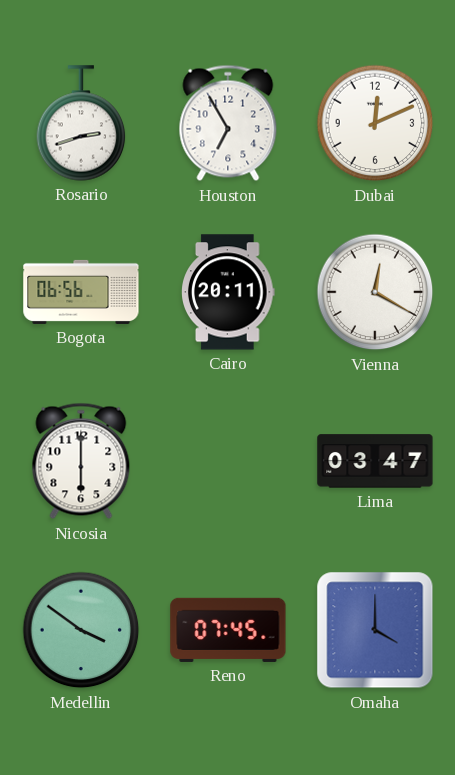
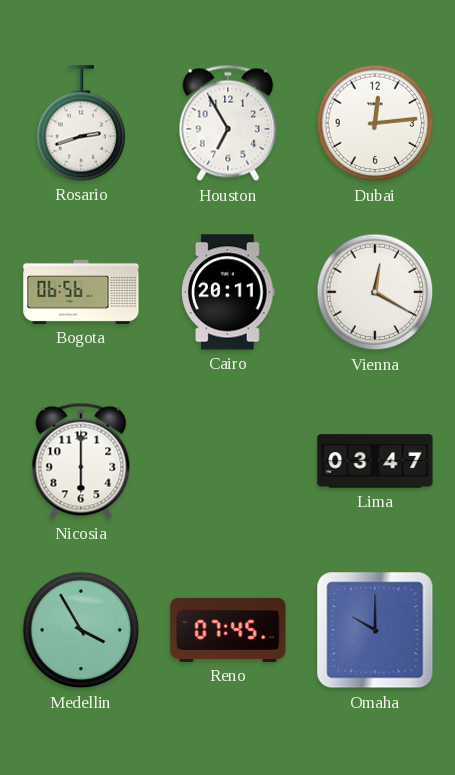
Dubai: 12:11 -> 12:14
Medellin: 3:51 -> 3:55
Omaha: 4:00 -> 10:00
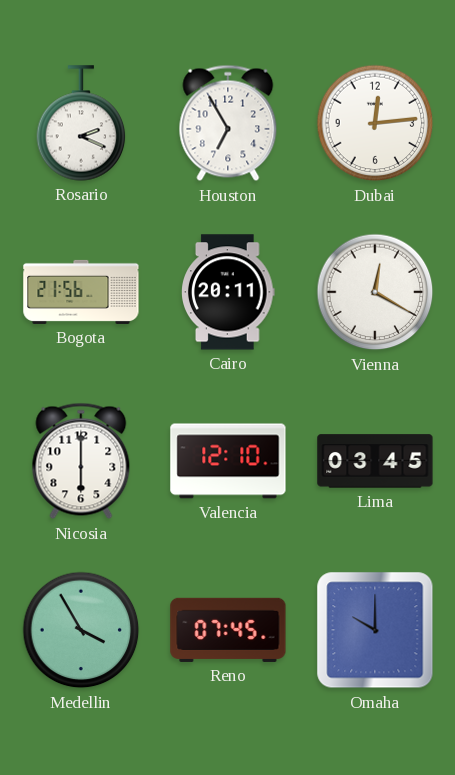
Rosario: 2:42 -> 2:19
Bogota: 06:56 -> 21:56
Valencia: none -> 12:10
Lima: 03:47 -> 03:45
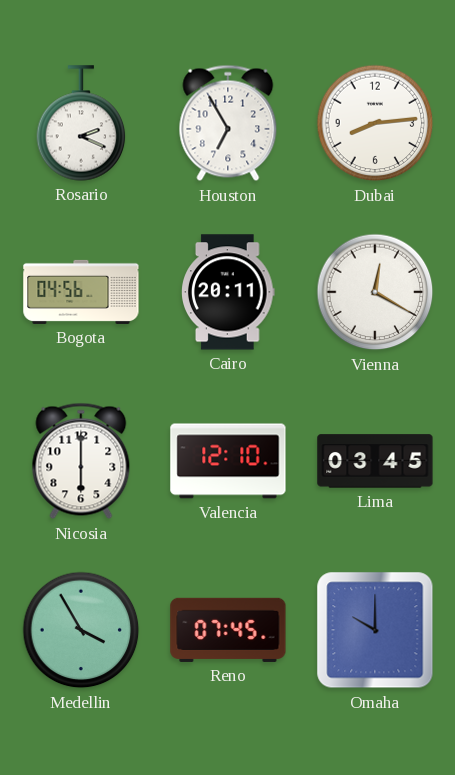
Dubai: 12:14 -> 8:14
Bogota: 21:56 -> 04:56
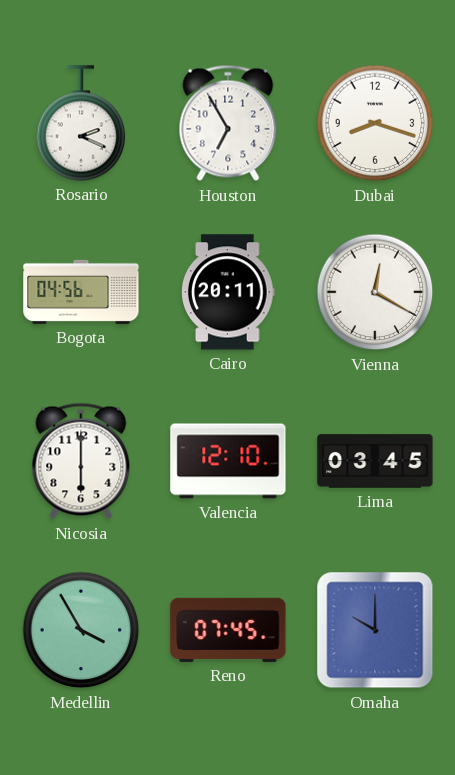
Dubai: 8:14 -> 8:18
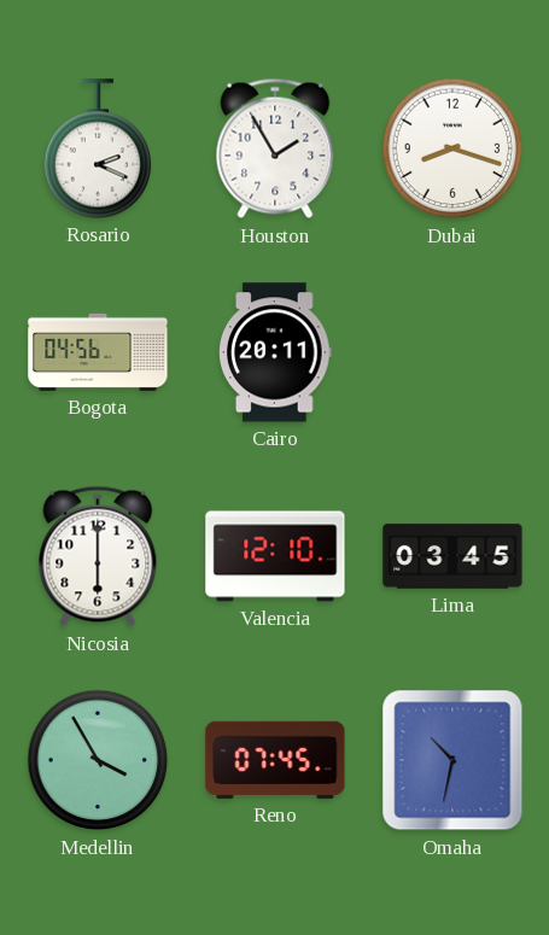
Houston: 6:55 -> 1:55
Vienna: 12:20 -> none
Omaha: 10:00 -> 10:32
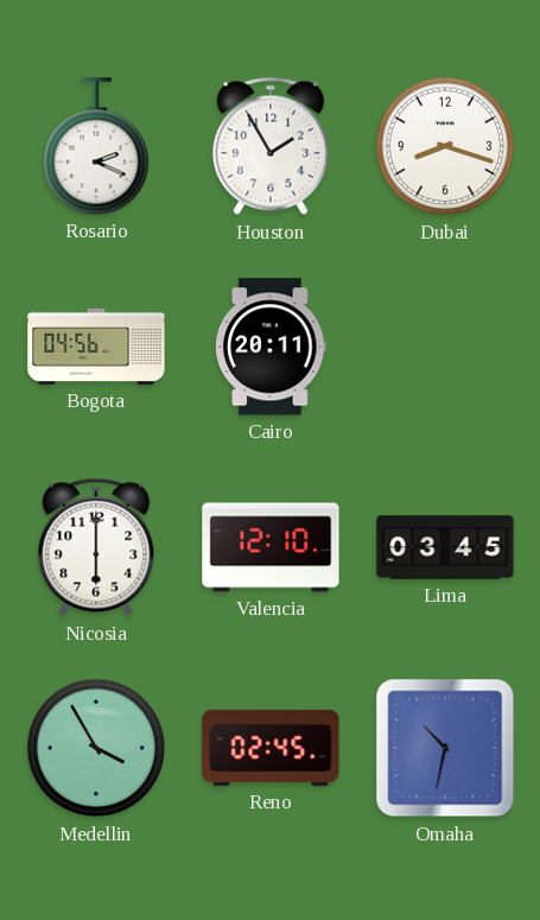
Reno: 07:45 -> 02:45
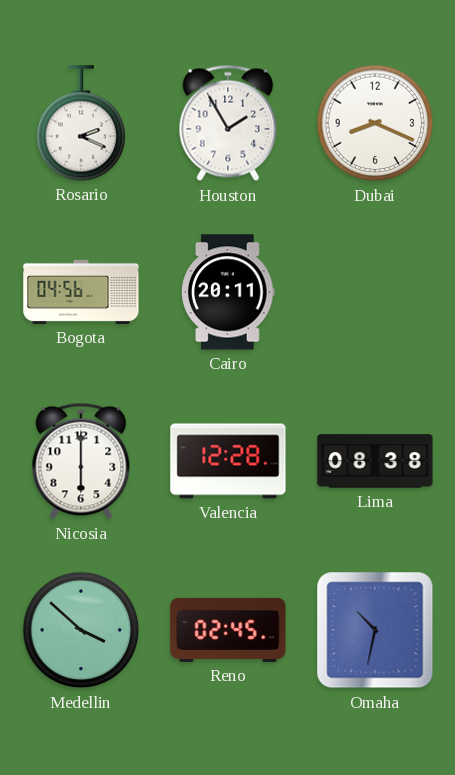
Dubai: 8:18 -> 8:19
Valencia: 12:10 -> 12:28
Lima: 03:45 -> 08:38
Medellin: 3:55 -> 3:52
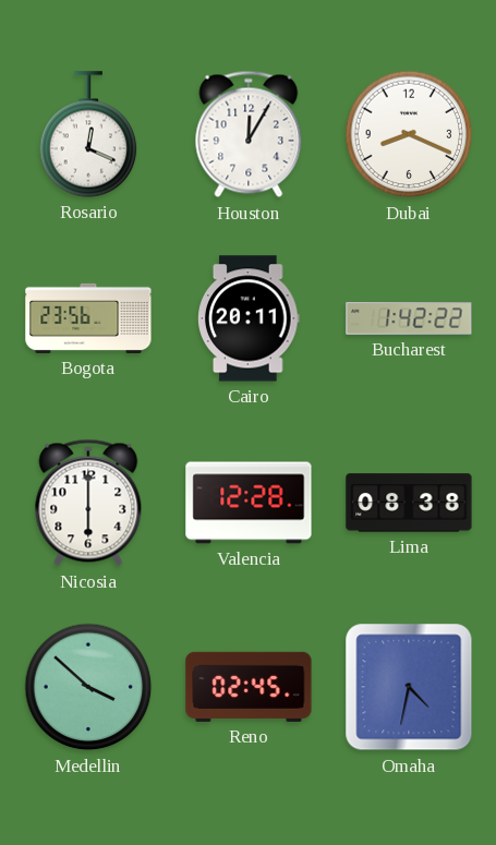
Rosario: 2:19 -> 12:19
Houston: 1:55 -> 12:05
Bogota: 04:56 -> 23:56
Bucharest: none -> 1:42
Omaha: 10:32 -> 4:32
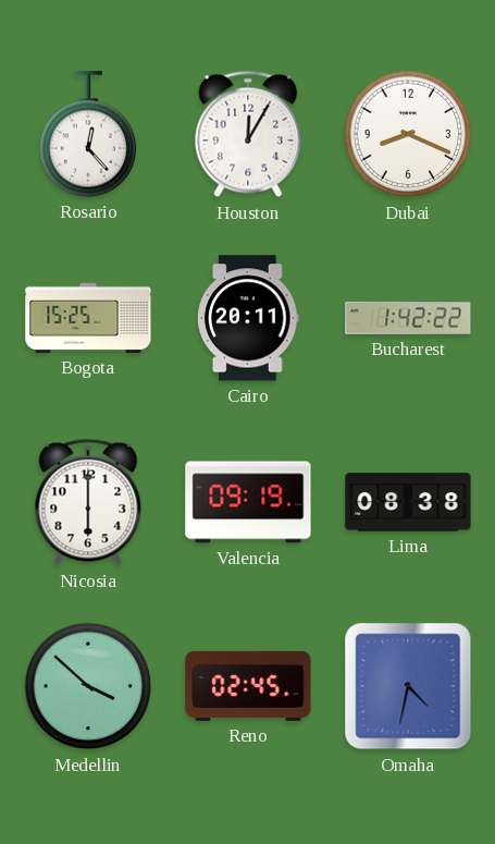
Rosario: 12:19 -> 12:23
Bogota: 23:56 -> 15:25
Valencia: 12:28 -> 09:19
